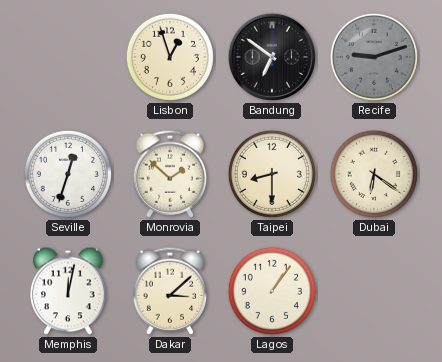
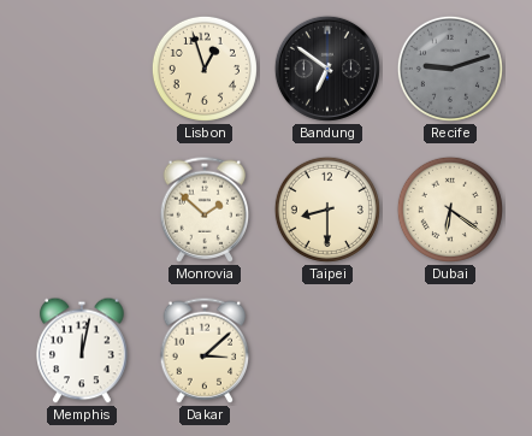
Seville: 12:33 -> none
Lagos: 1:06 -> none
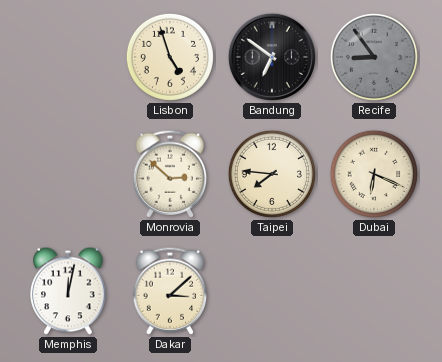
Lisbon: 12:57 -> 4:57
Recife: 9:12 -> 8:54
Monrovia: 1:52 -> 2:52
Taipei: 8:30 -> 7:46
Dubai: 6:21 -> 6:19
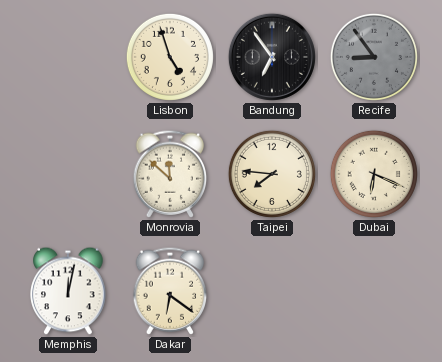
Bandung: 6:51 -> 6:54
Monrovia: 2:52 -> 11:52
Dakar: 3:08 -> 6:21
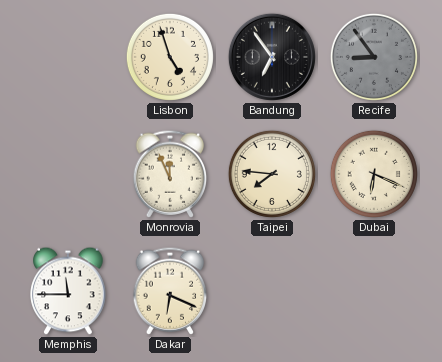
Monrovia: 11:52 -> 11:56
Memphis: 12:02 -> 11:45
Dakar: 6:21 -> 6:19
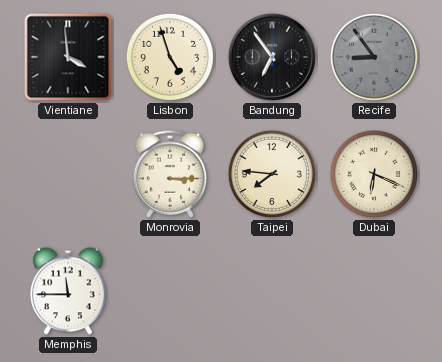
Vientiane: none -> 3:59
Monrovia: 11:56 -> 3:15
Dakar: 6:19 -> none
